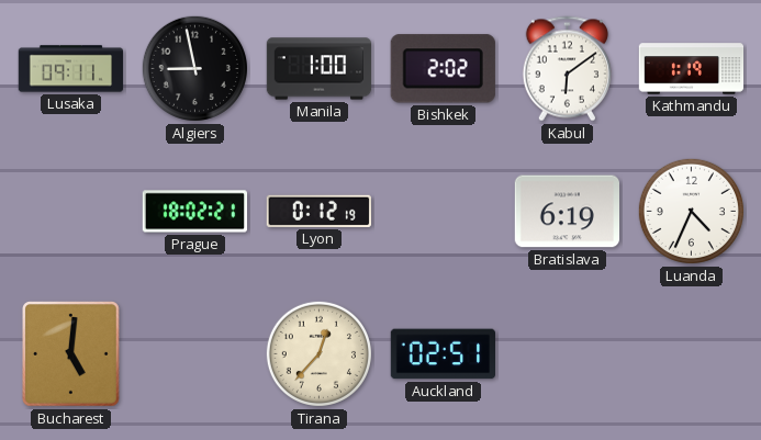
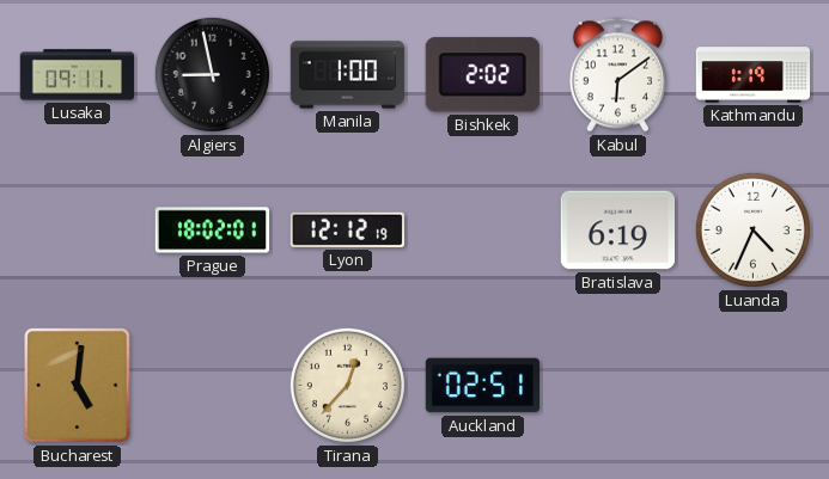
Prague: 18:02:21 -> 18:02:01
Lyon: 0:12 -> 12:12
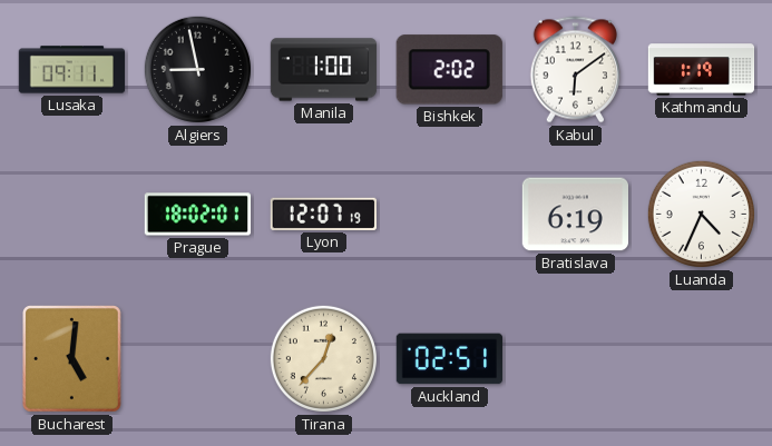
Lyon: 12:12 -> 12:07
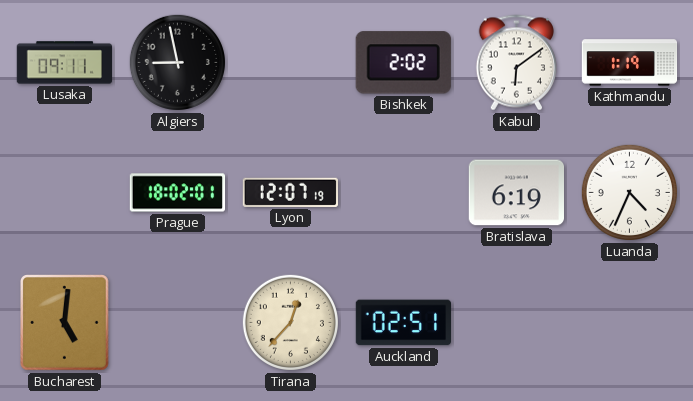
Manila: 1:00 -> none
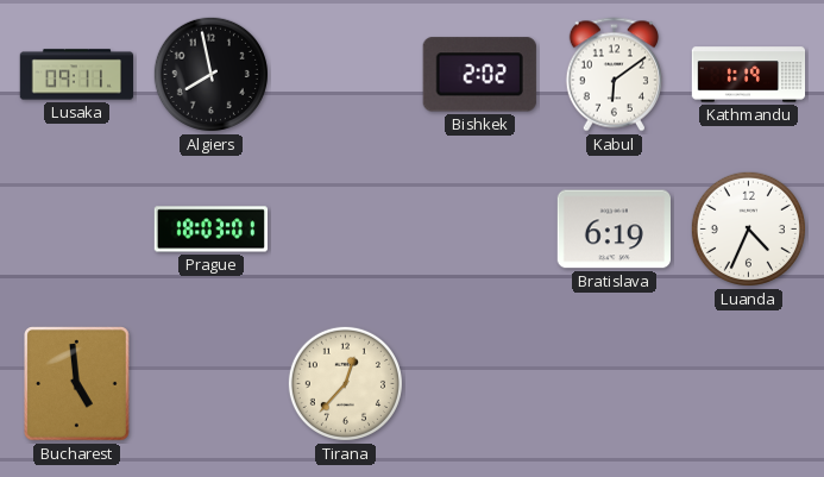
Algiers: 8:58 -> 7:58
Prague: 18:02 -> 18:03
Lyon: 12:07 -> none
Bucharest: 5:01 -> 4:59
Auckland: 02:51 -> none
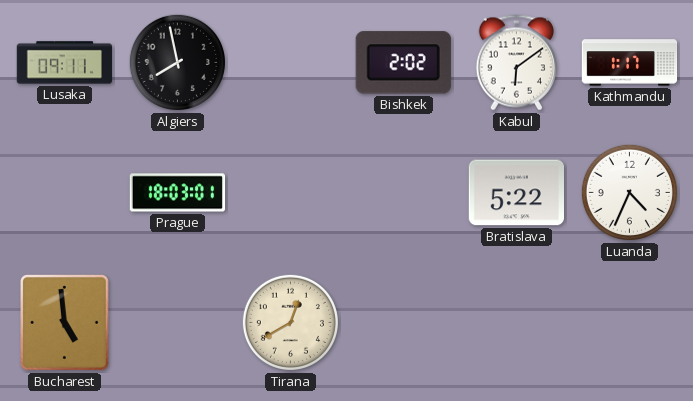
Kathmandu: 1:19 -> 1:17
Bratislava: 6:19 -> 5:22
Tirana: 12:37 -> 12:40
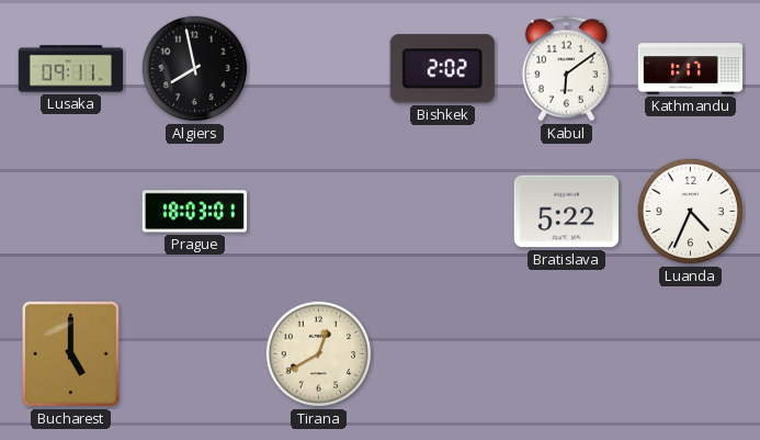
Bucharest: 4:59 -> 5:00
